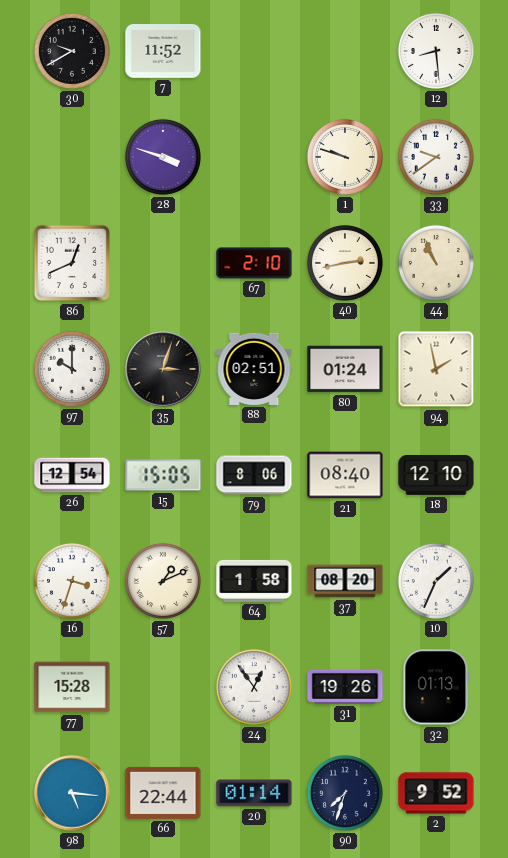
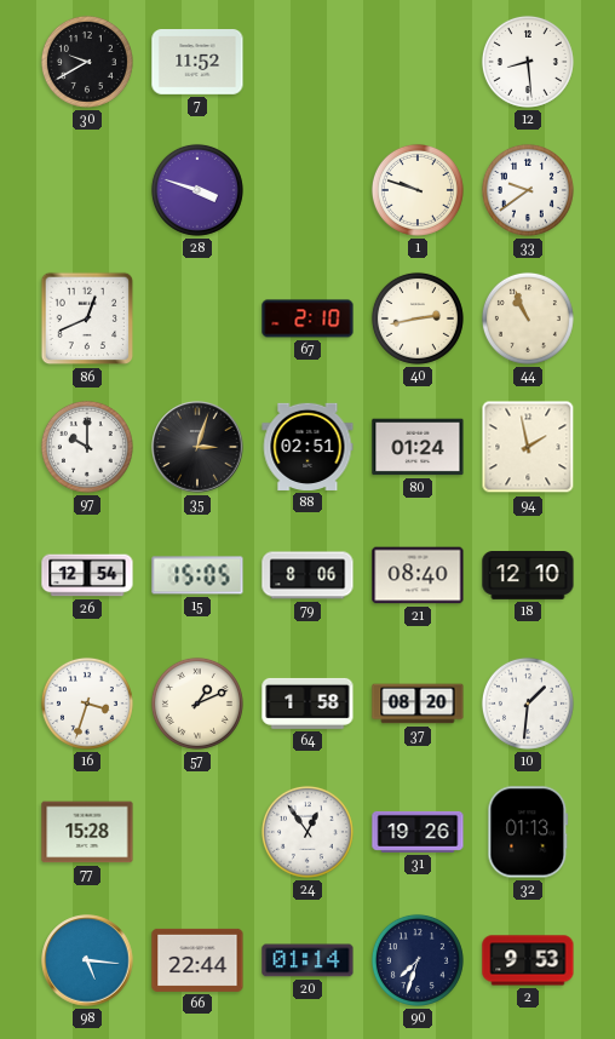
10: 1:34 -> 1:31
2: 9:52 -> 9:53
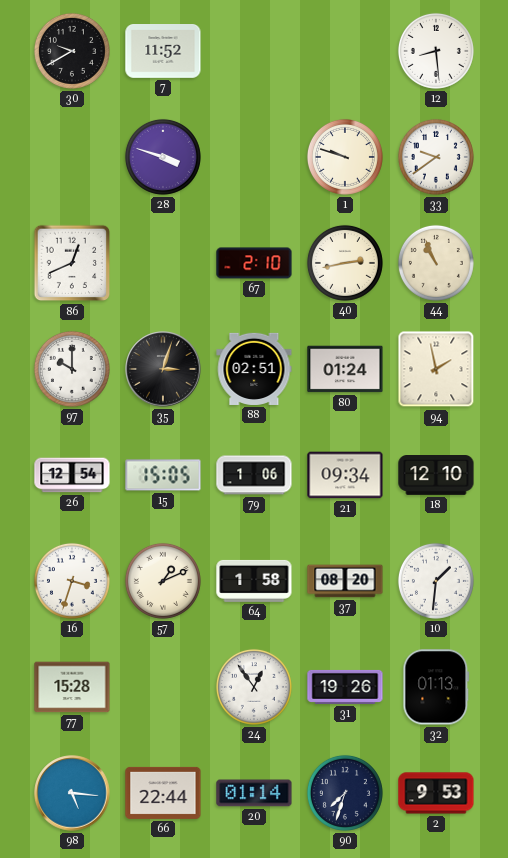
79: 8:06 -> 1:06
21: 08:40 -> 09:34
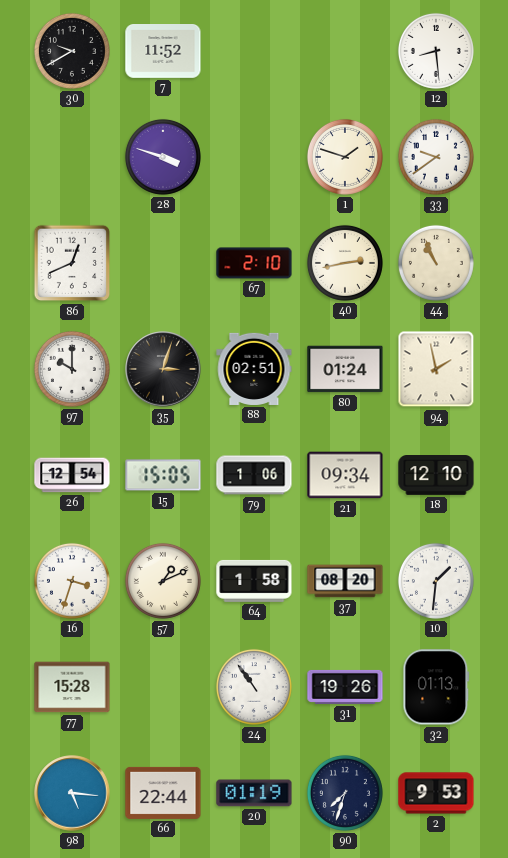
1: 9:48 -> 1:48
24: 12:54 -> 10:54
20: 01:14 -> 01:19
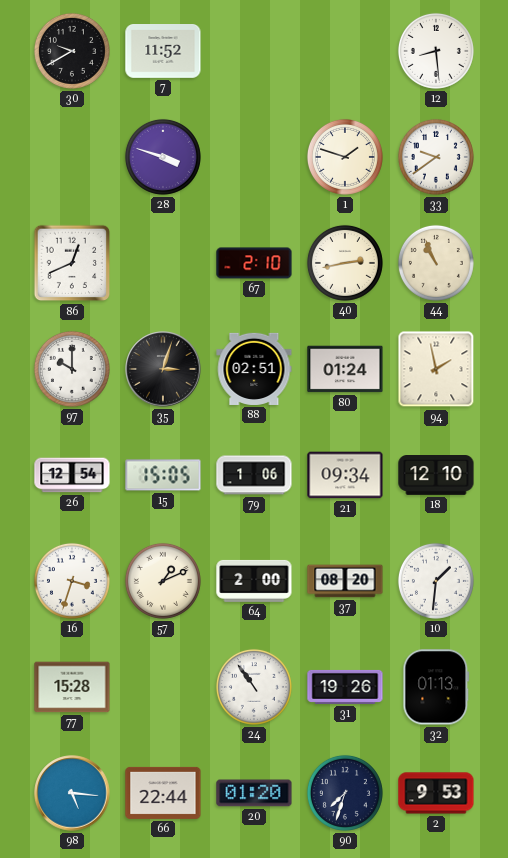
64: 1:58 -> 2:00
20: 01:19 -> 01:20
